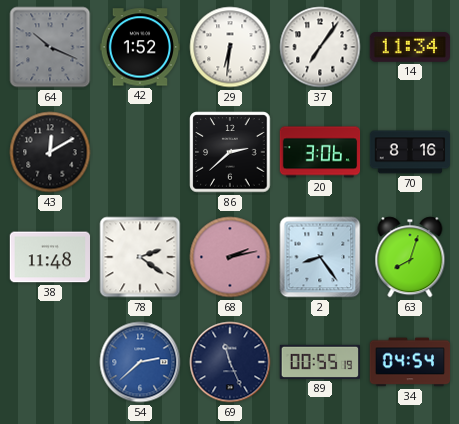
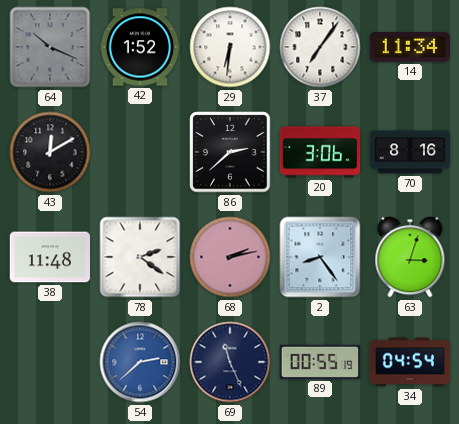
63: 8:03 -> 3:03
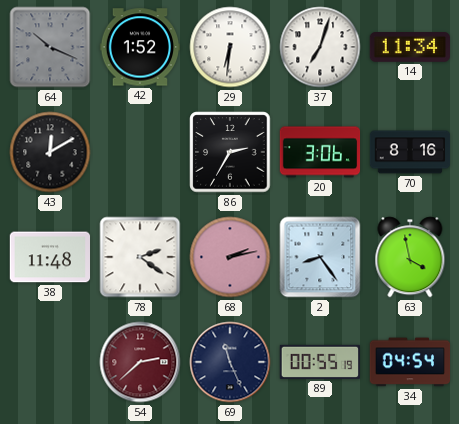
37: 7:06 -> 7:03
86: 2:38 -> 2:35
63: 3:03 -> 3:58
54 dial: blue -> burgundy
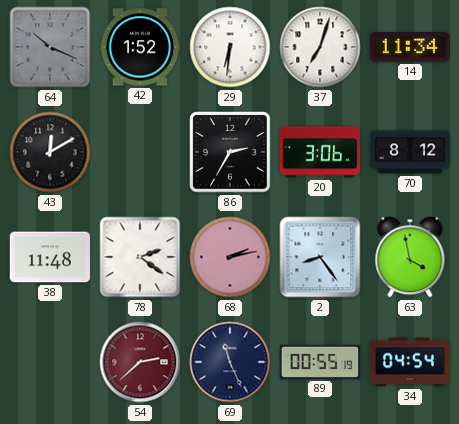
70: 8:16 -> 8:12
